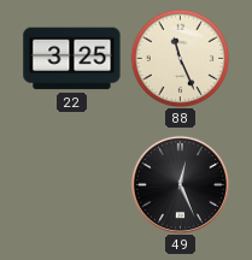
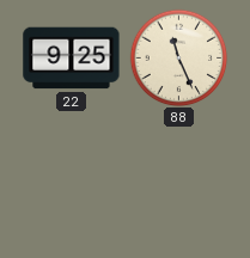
22: 3:25 -> 9:25
49: 12:26 -> none
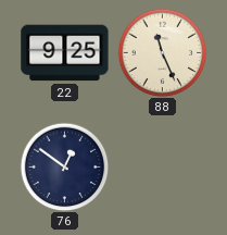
76: none -> 12:51
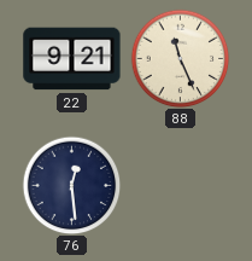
22: 9:25 -> 9:21
76: 12:51 -> 12:29
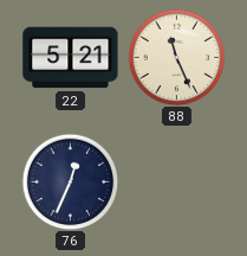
22: 9:21 -> 5:21
76: 12:29 -> 12:34
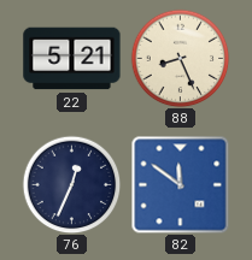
88: 11:26 -> 8:26
82: none -> 11:51
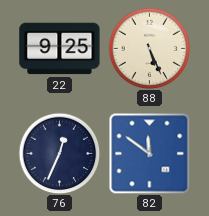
22: 5:21 -> 9:25
88: 8:26 -> 5:26
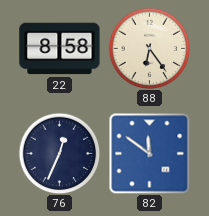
22: 9:25 -> 8:58
88: 5:26 -> 6:24
